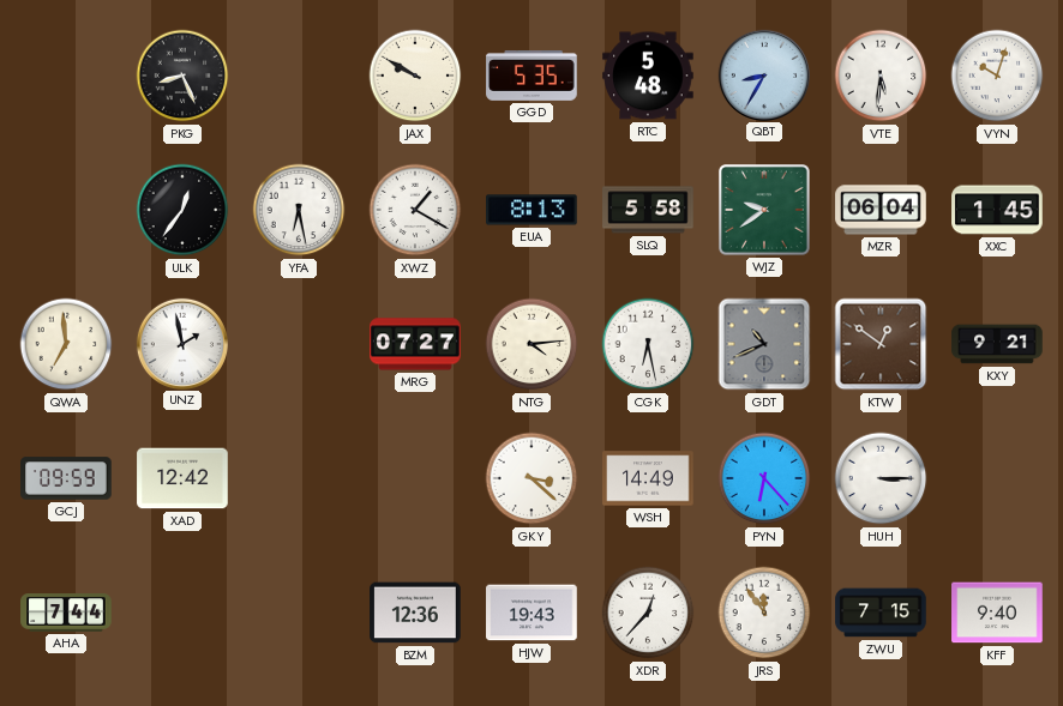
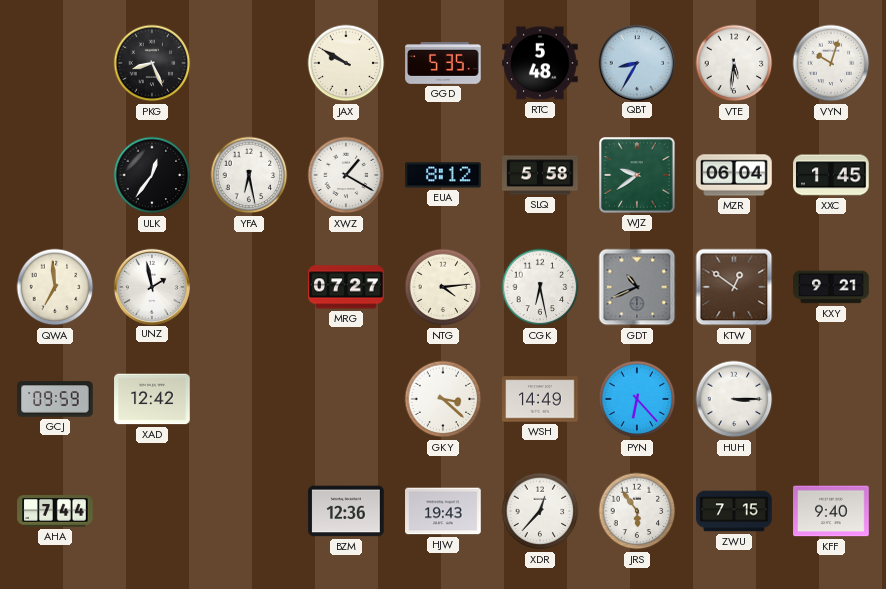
EUA: 8:13 -> 8:12
JRS: 11:54 -> 5:54
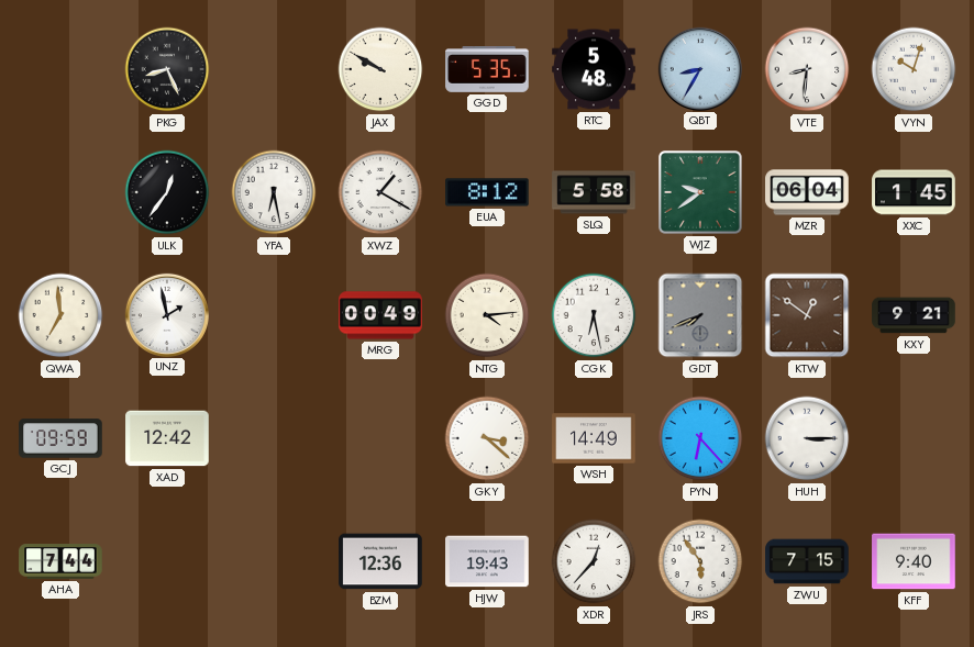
VTE: 5:31 -> 8:31
MRG: 07:27 -> 00:49
GDT: 10:41 -> 7:41
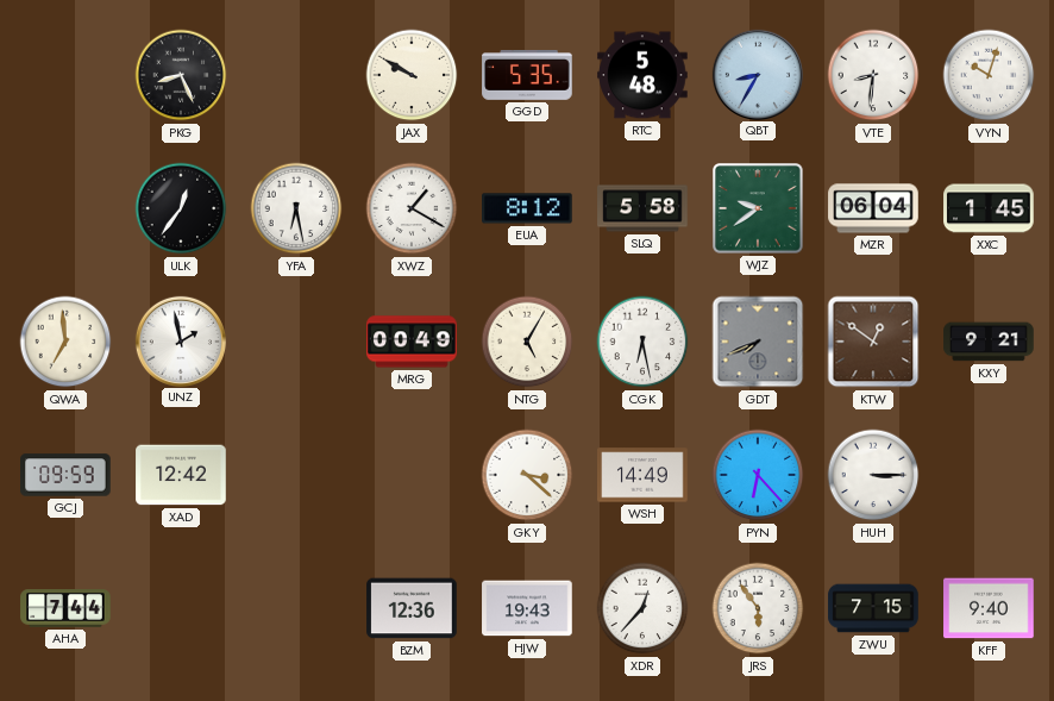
NTG: 4:14 -> 5:05
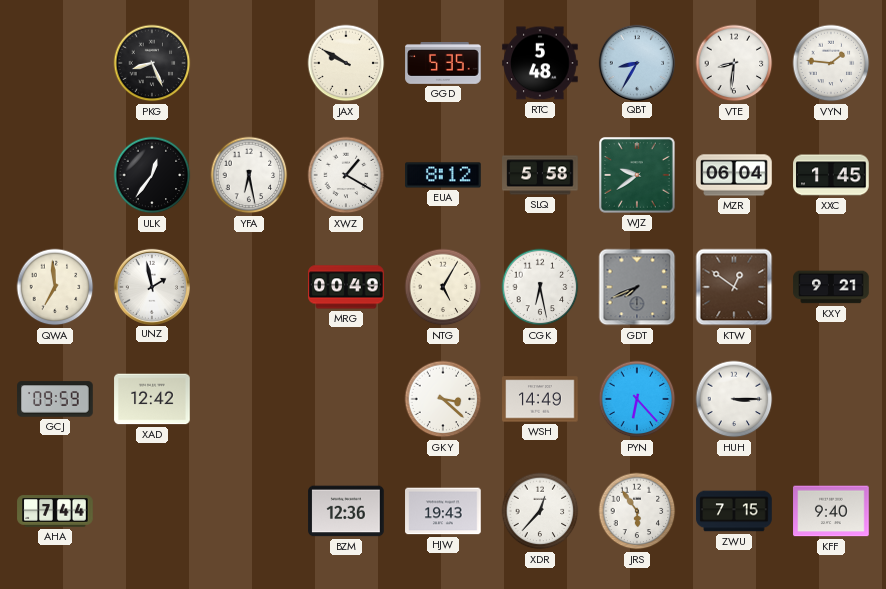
VYN: 10:03 -> 1:46
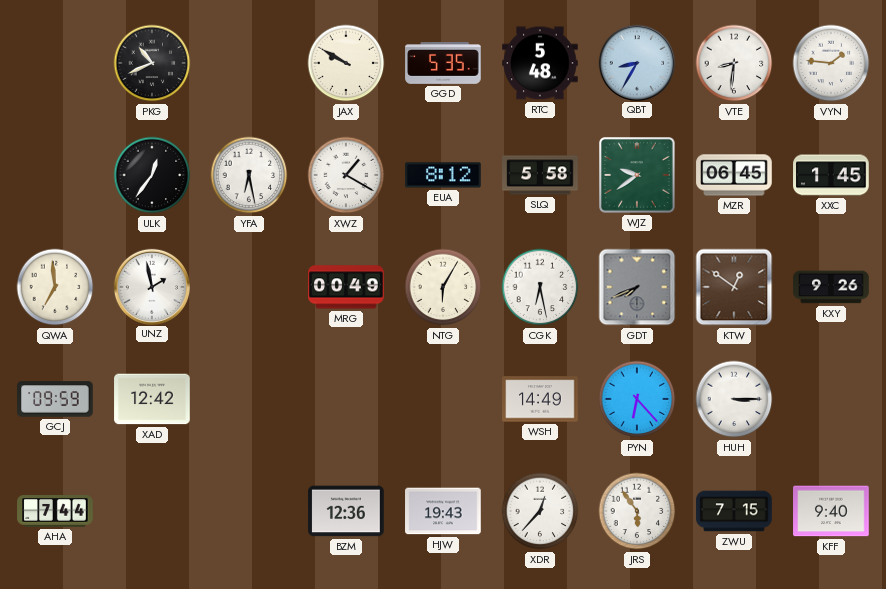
PKG: 8:26 -> 10:41
MZR: 06:04 -> 06:45
NTG: 5:05 -> 6:05
KXY: 9:21 -> 9:26
GKY: 3:22 -> none
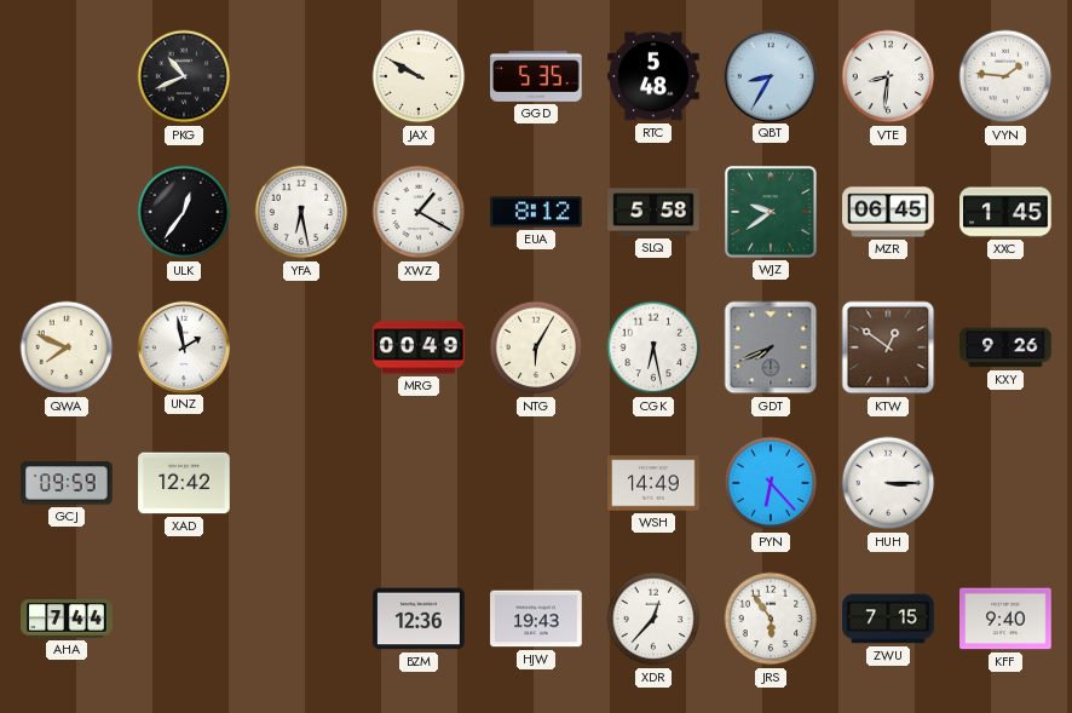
QWA: 6:59 -> 7:49
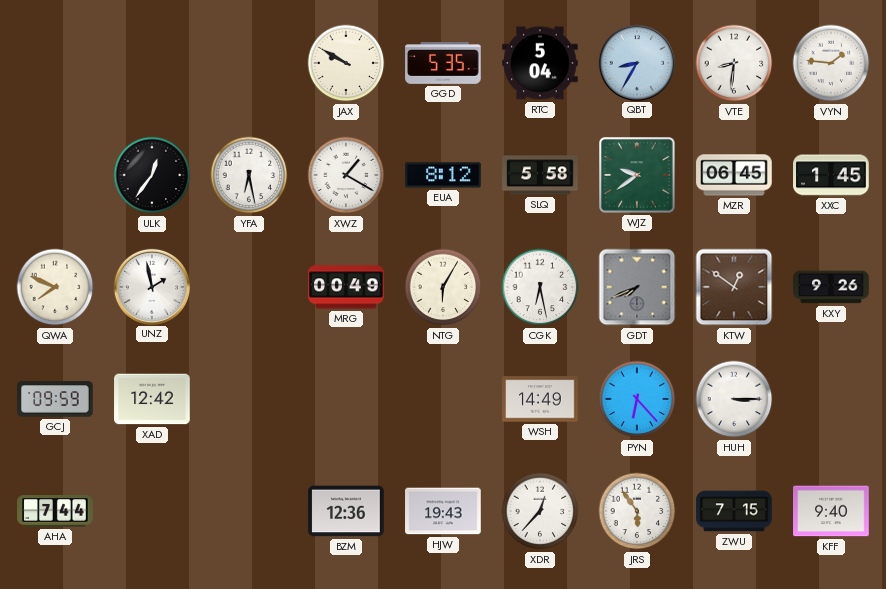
PKG: 10:41 -> none
RTC: 5:48 -> 5:04
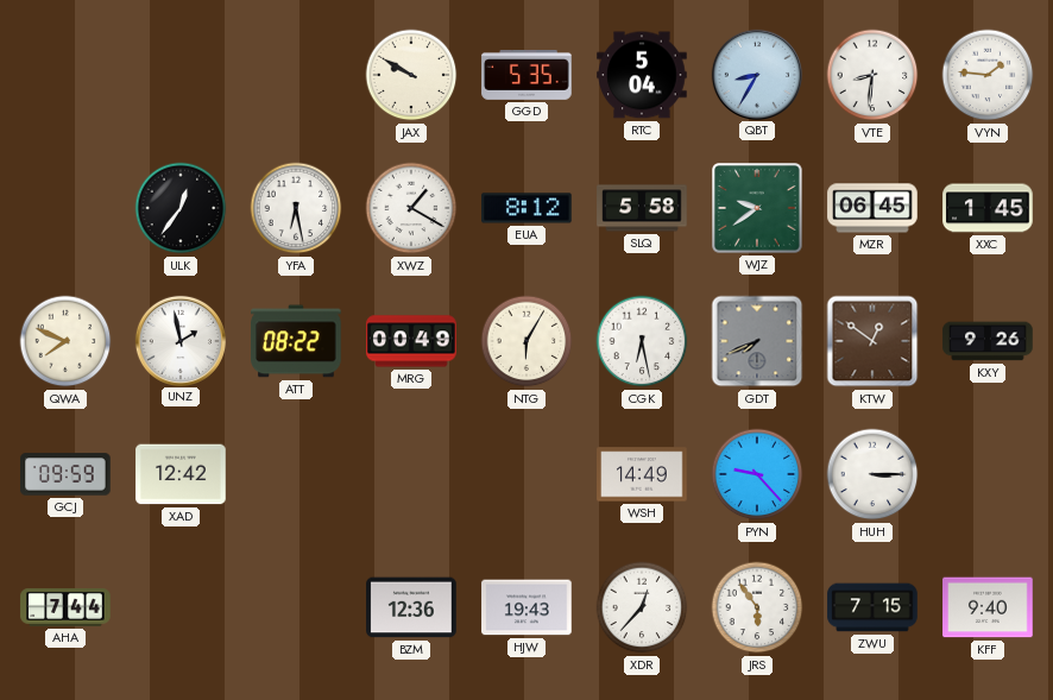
ATT: none -> 08:22
PYN: 6:23 -> 9:23
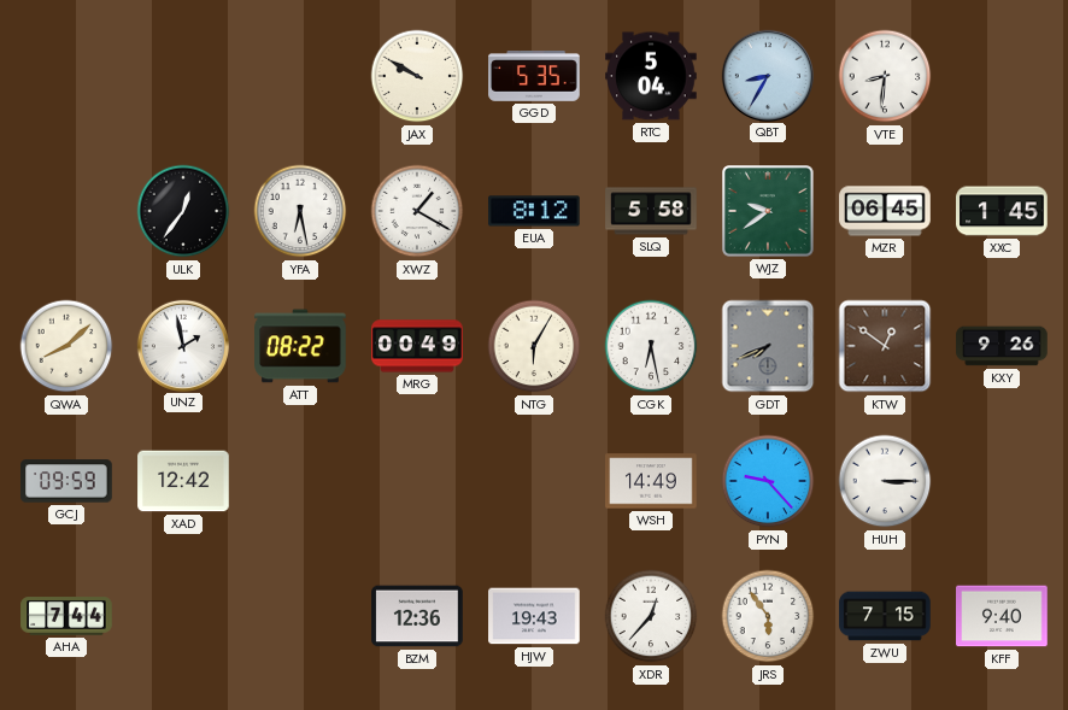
VYN: 1:46 -> none
QWA: 7:49 -> 8:08
